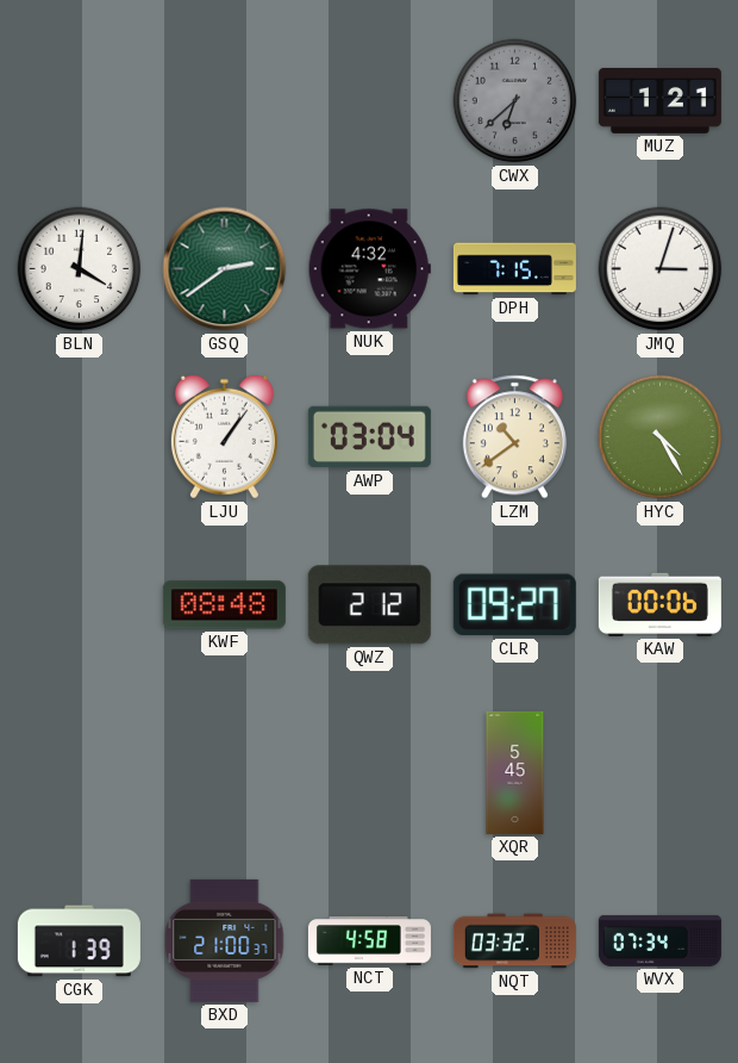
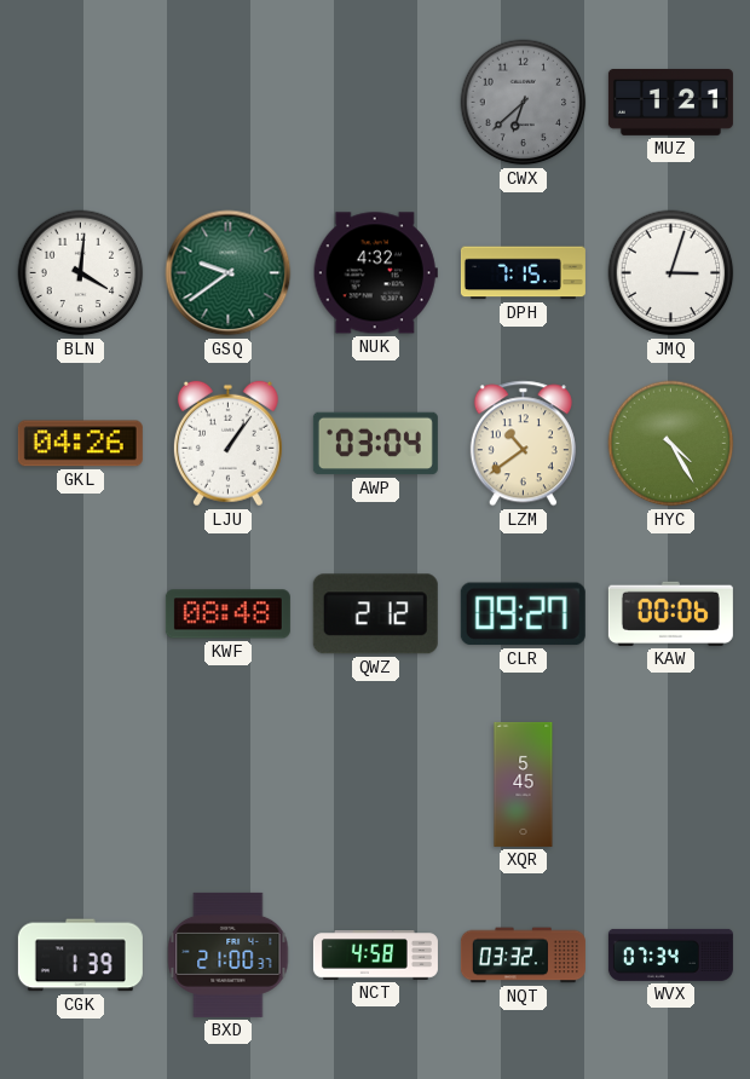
GSQ: 2:39 -> 9:39
GKL: none -> 04:26
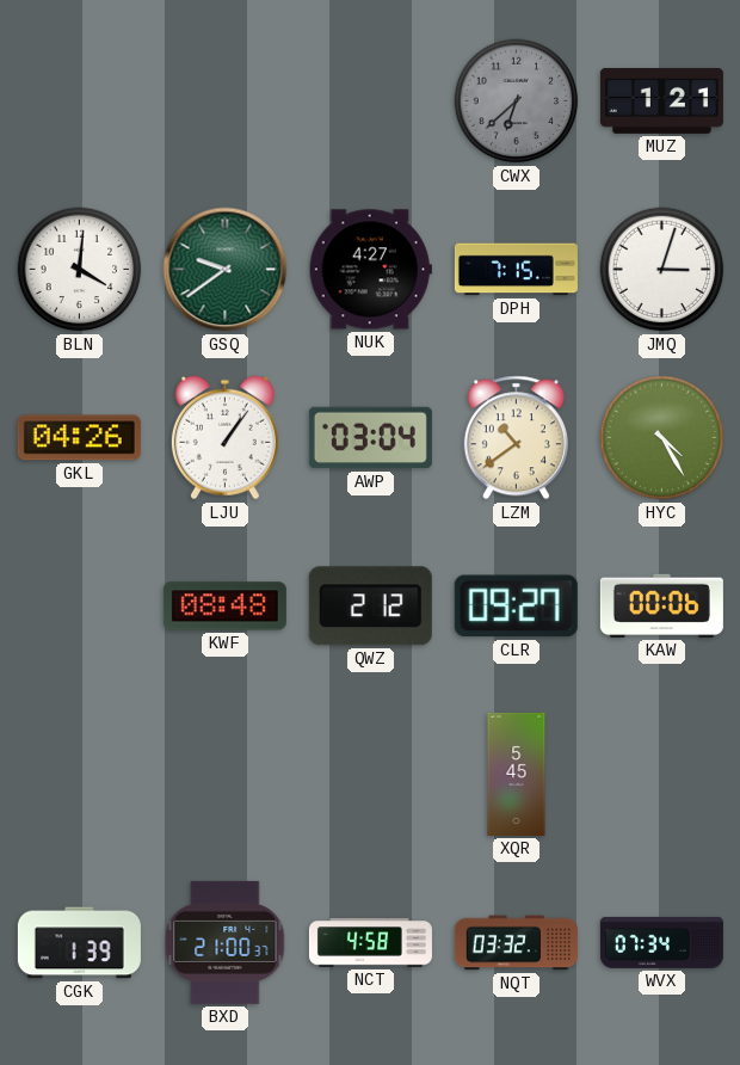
NUK: 4:32 -> 4:27
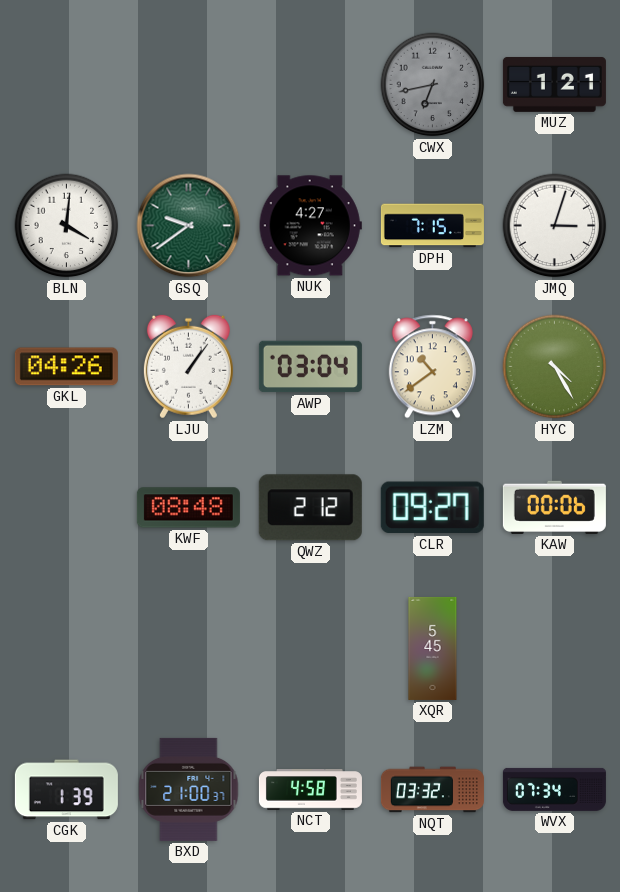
CWX: 6:38 -> 6:43
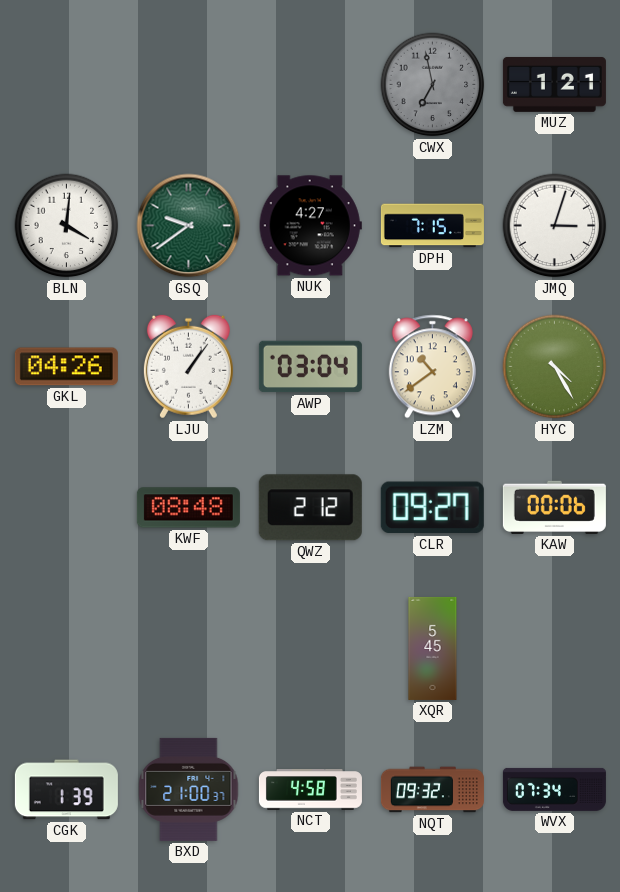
CWX: 6:43 -> 6:58
NQT: 03:32 -> 09:32
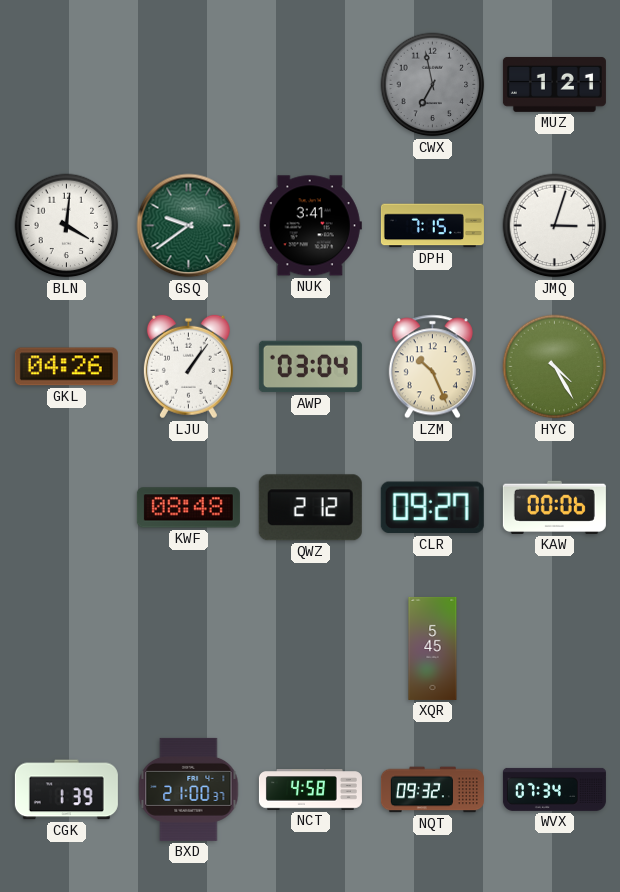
NUK: 4:27 -> 3:41
LZM: 10:39 -> 10:26
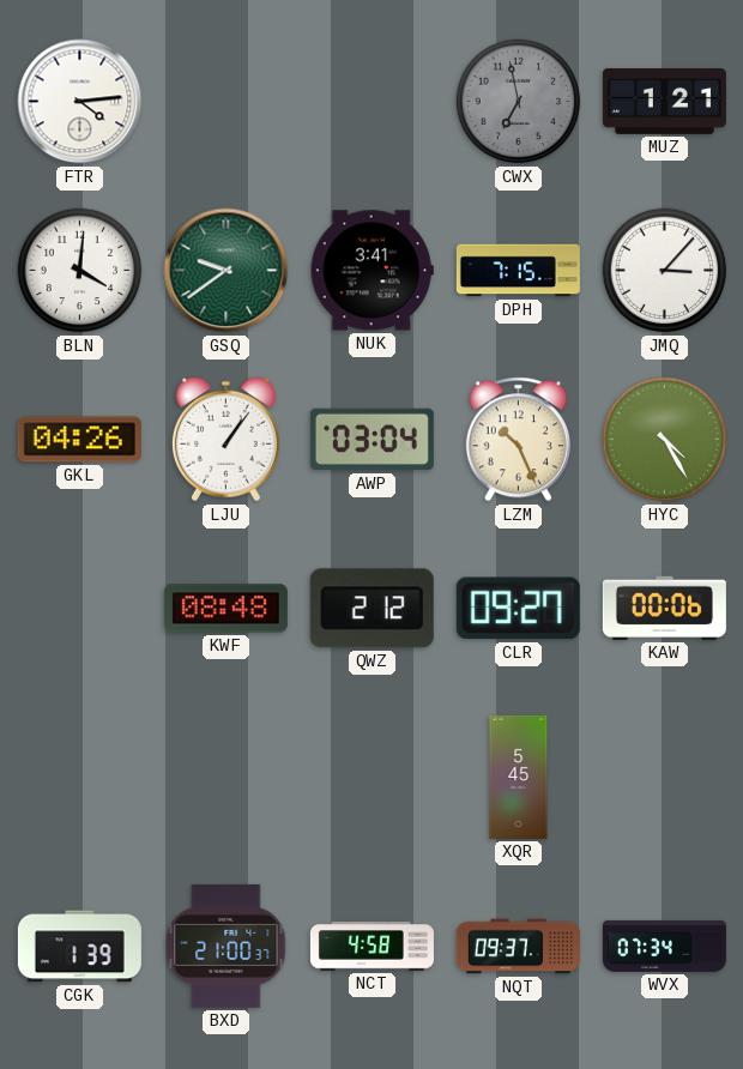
FTR: none -> 4:14
JMQ: 3:03 -> 3:07
NQT: 09:32 -> 09:37
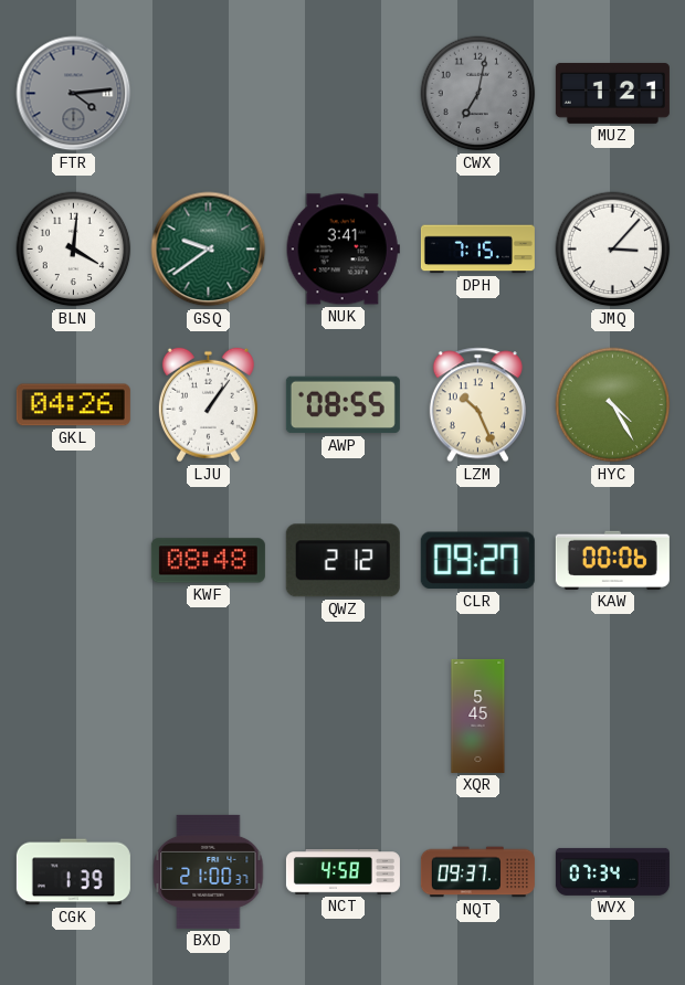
FTR dial: white -> grey
CWX: 6:58 -> 7:02
AWP: 03:04 -> 08:55
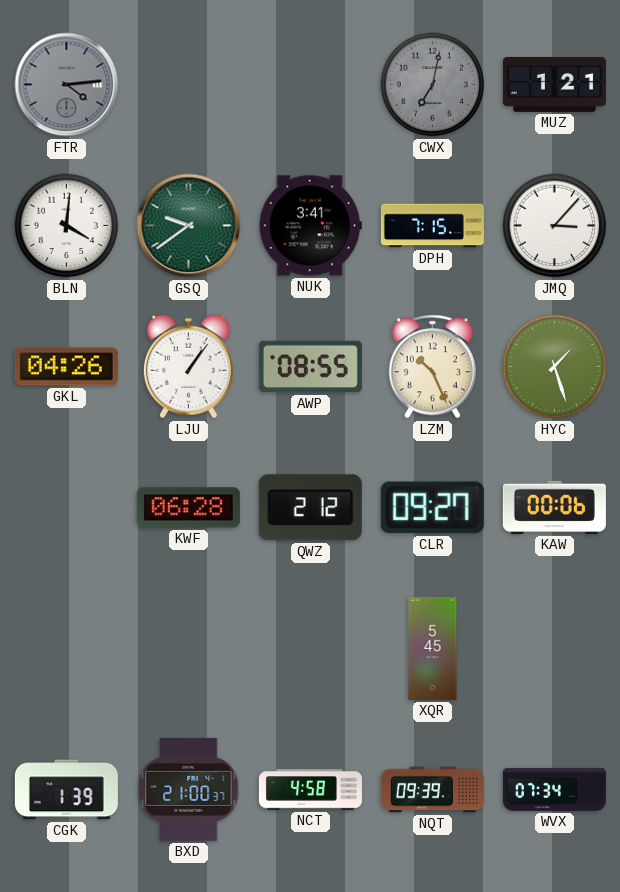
HYC: 4:25 -> 1:27
KWF: 08:48 -> 06:28
NQT: 09:37 -> 09:39
